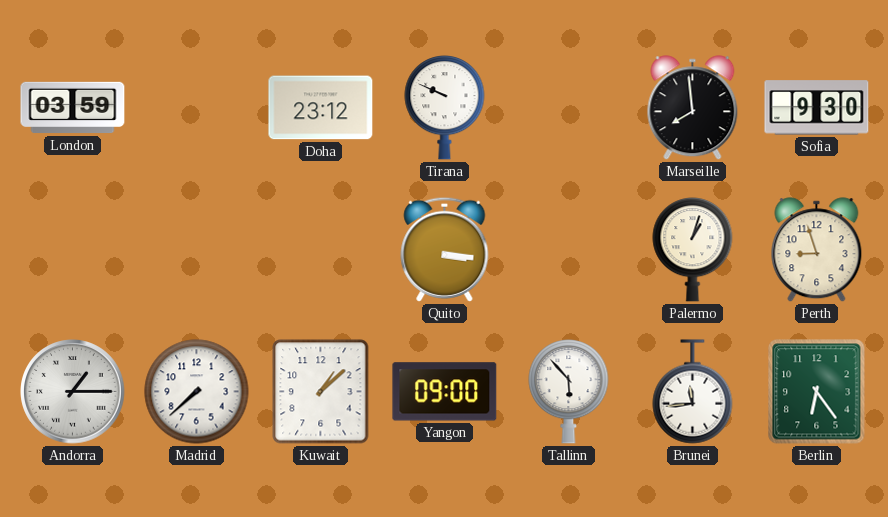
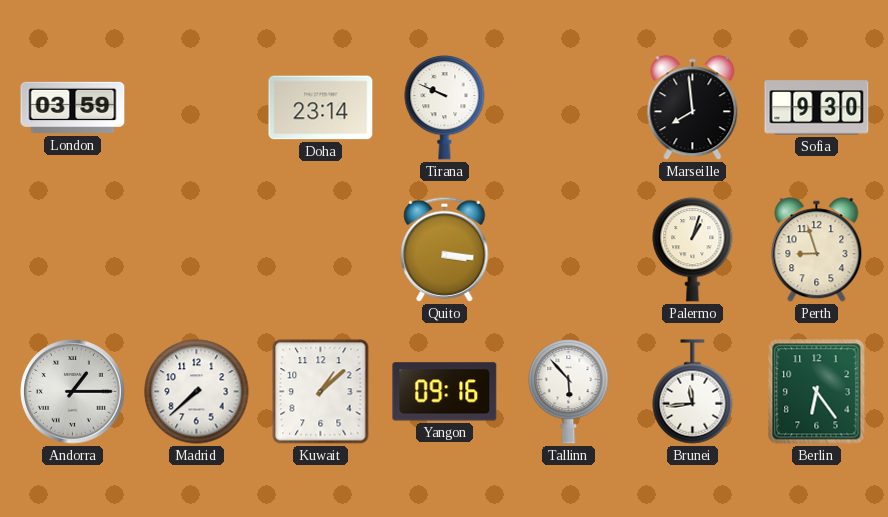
Doha: 23:12 -> 23:14
Yangon: 09:00 -> 09:16
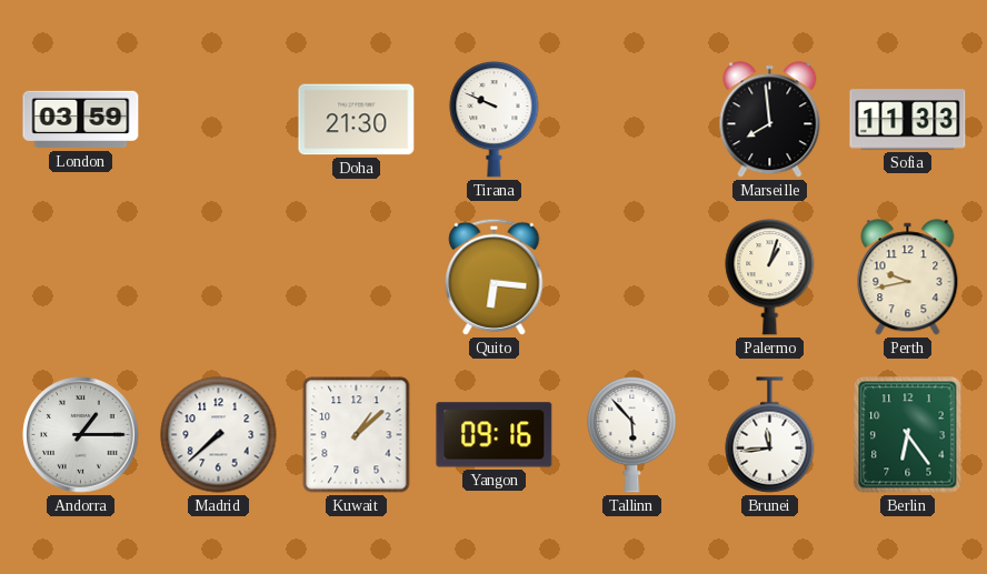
Doha: 23:14 -> 21:30
Sofia: 9:30 -> 11:33
Quito: 3:16 -> 6:16
Perth: 8:57 -> 9:43
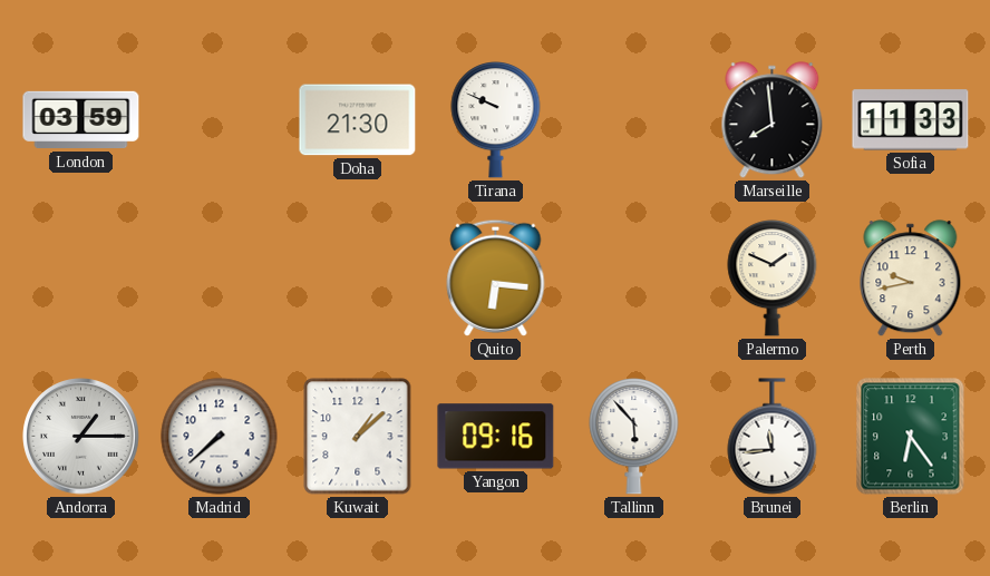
Palermo: 1:03 -> 1:49
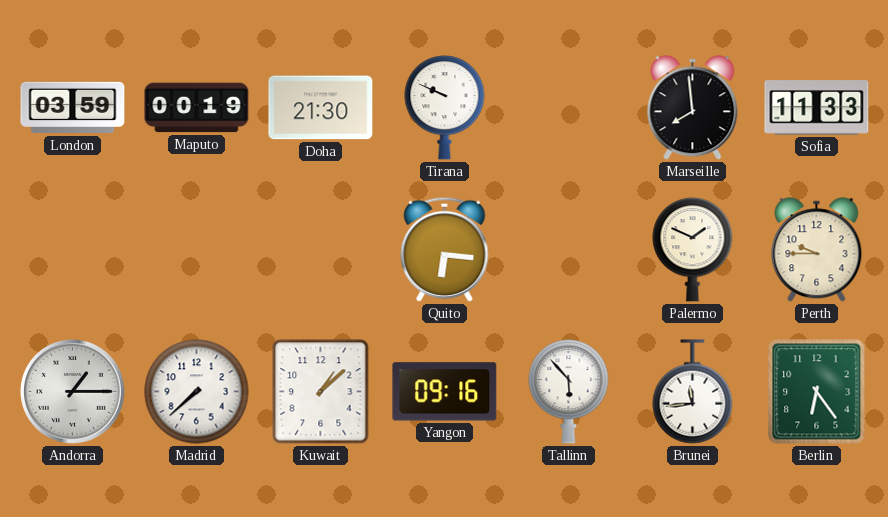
Maputo: none -> 00:19
Perth: 9:43 -> 9:45
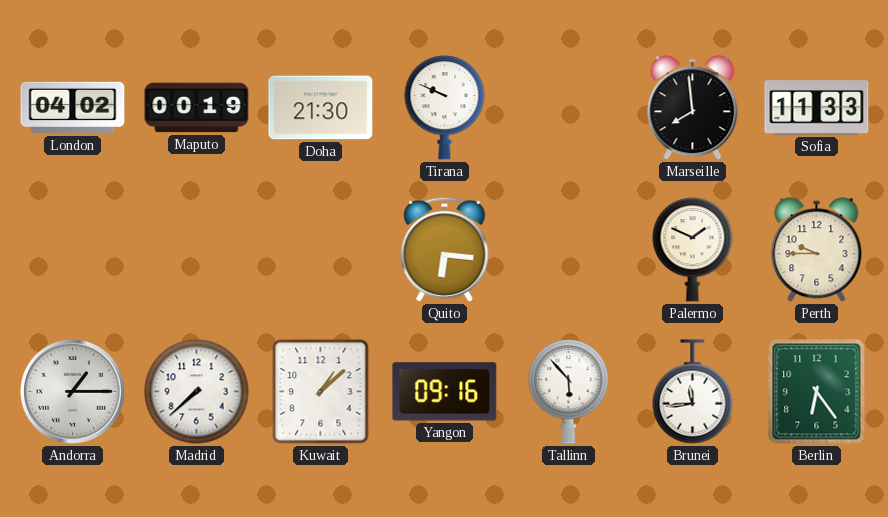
London: 03:59 -> 04:02
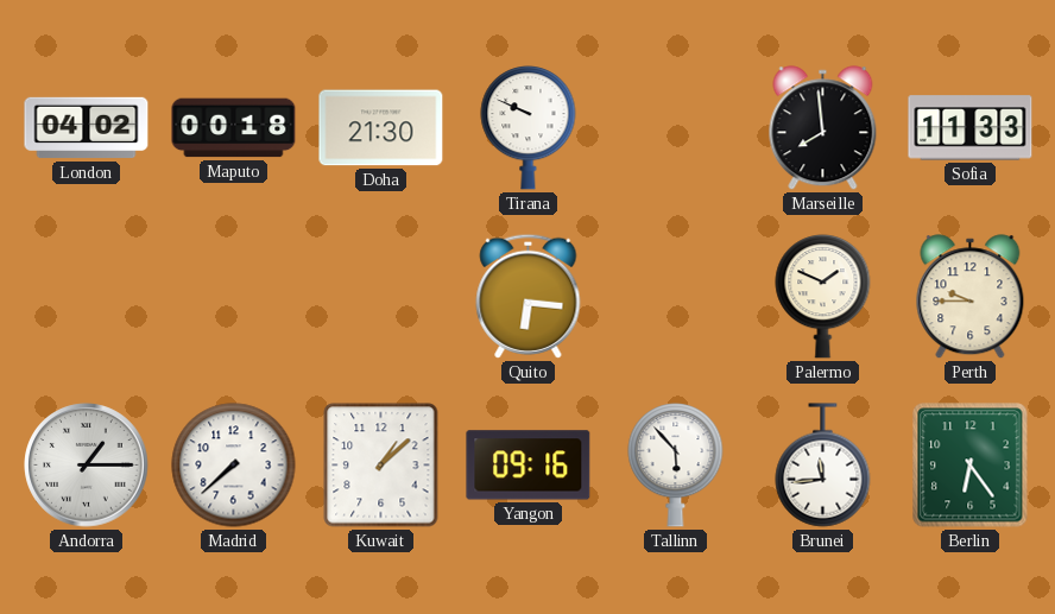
Maputo: 00:19 -> 00:18
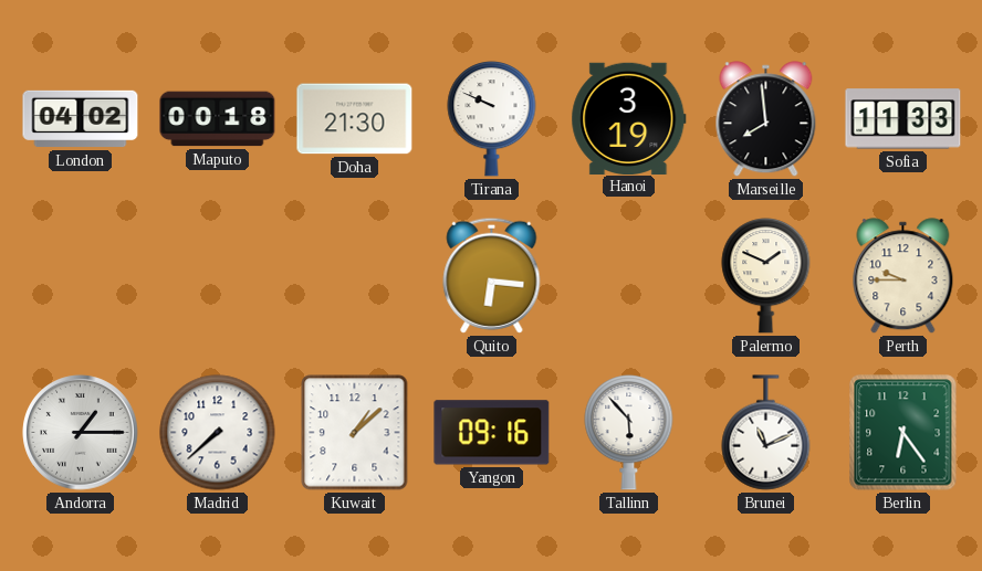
Hanoi: none -> 3:19
Brunei: 11:44 -> 11:11
